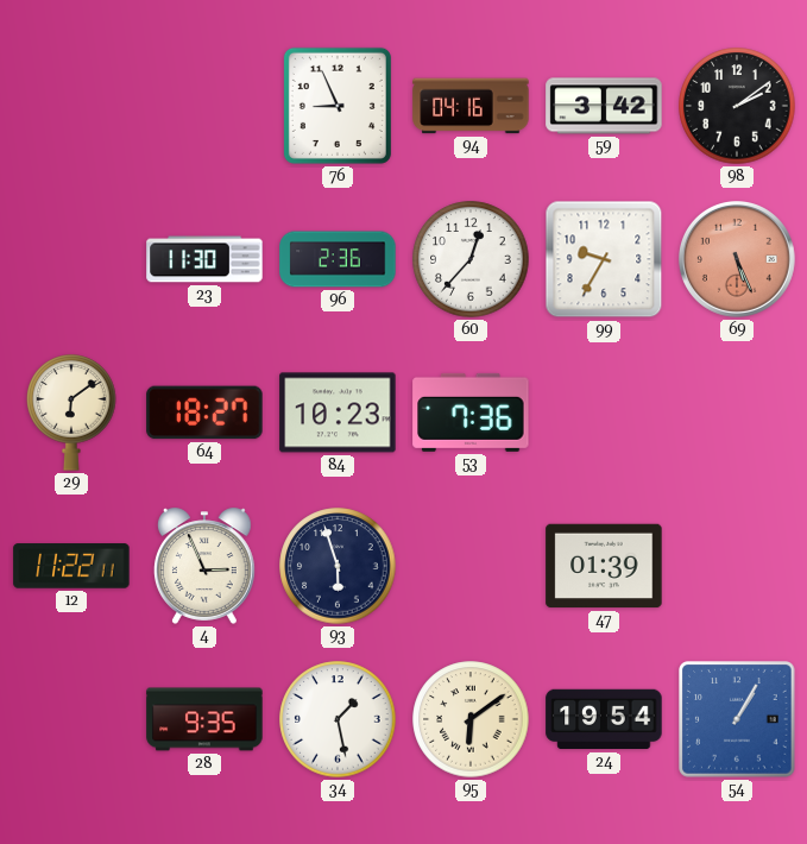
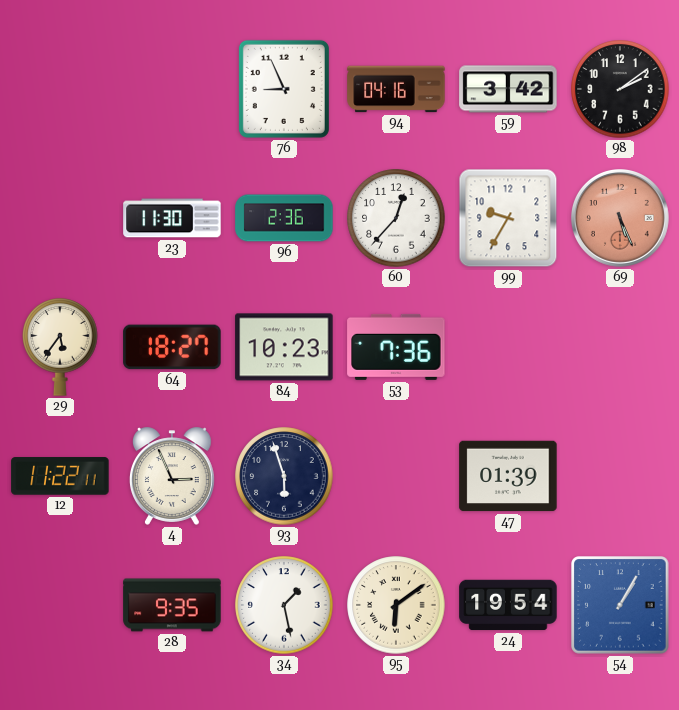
29: 6:09 -> 5:36
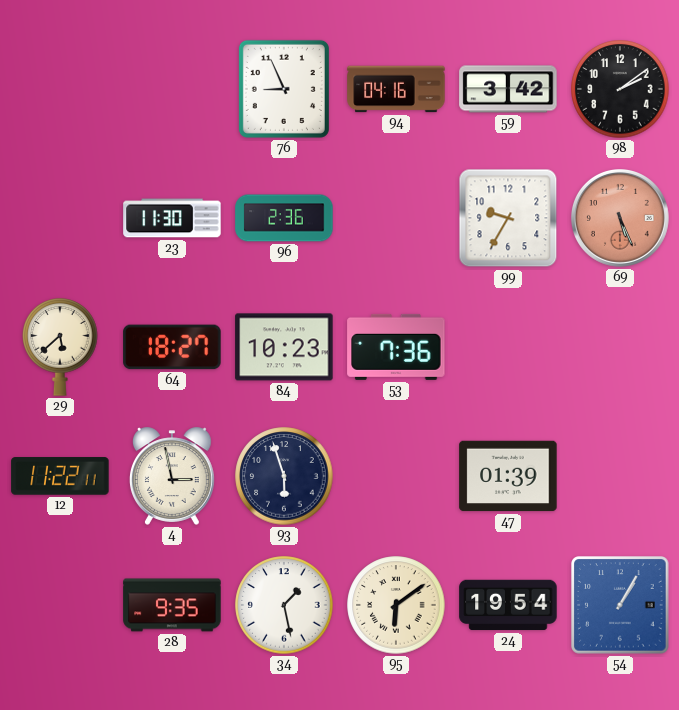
60: 12:37 -> none
29: 5:36 -> 5:38
4: 2:56 -> 2:58
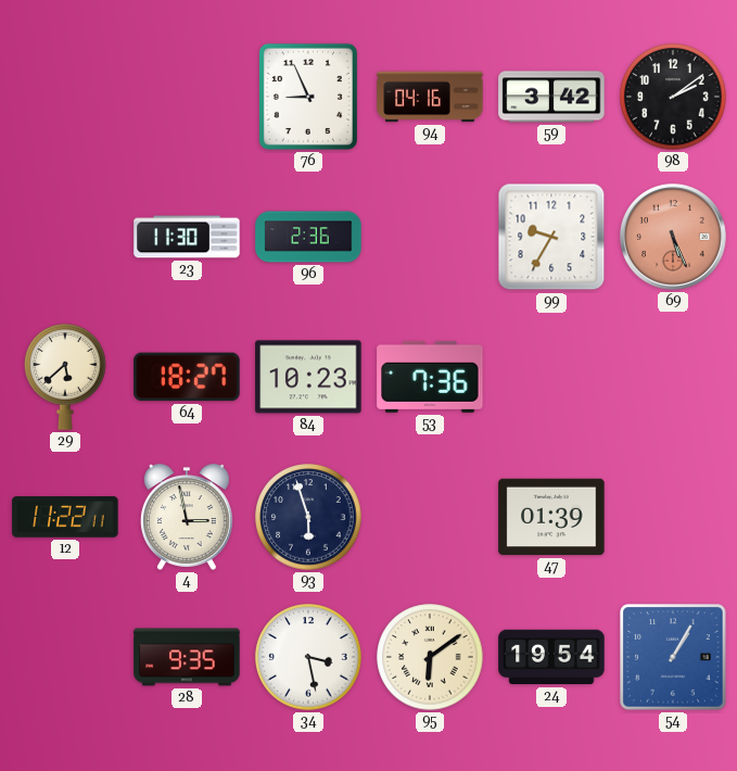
34: 1:28 -> 3:28
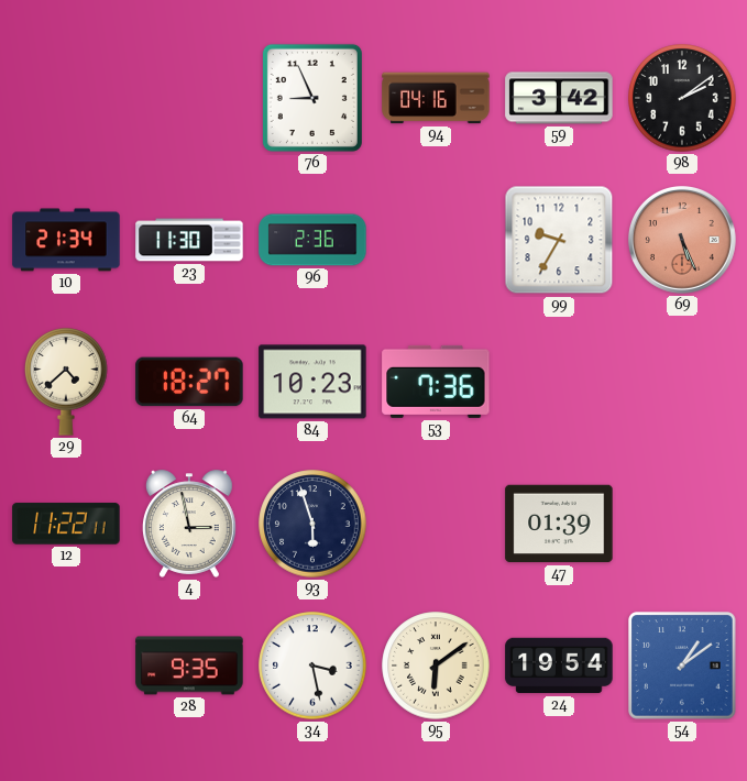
10: none -> 21:34
29: 5:38 -> 4:38
54: 1:05 -> 1:09
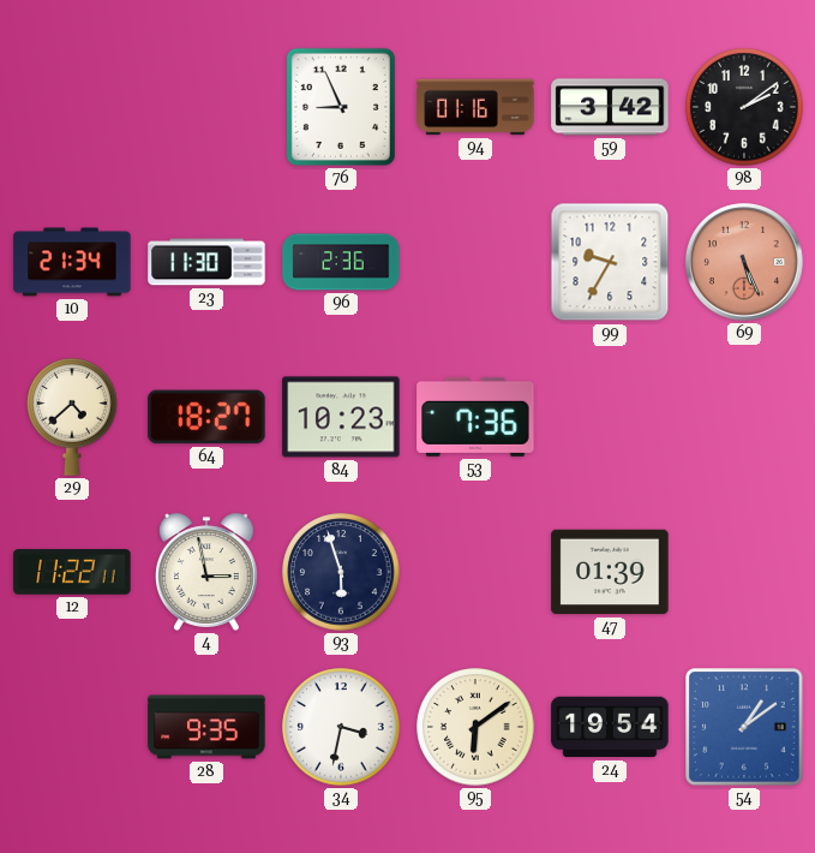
94: 04:16 -> 01:16
34: 3:28 -> 3:32
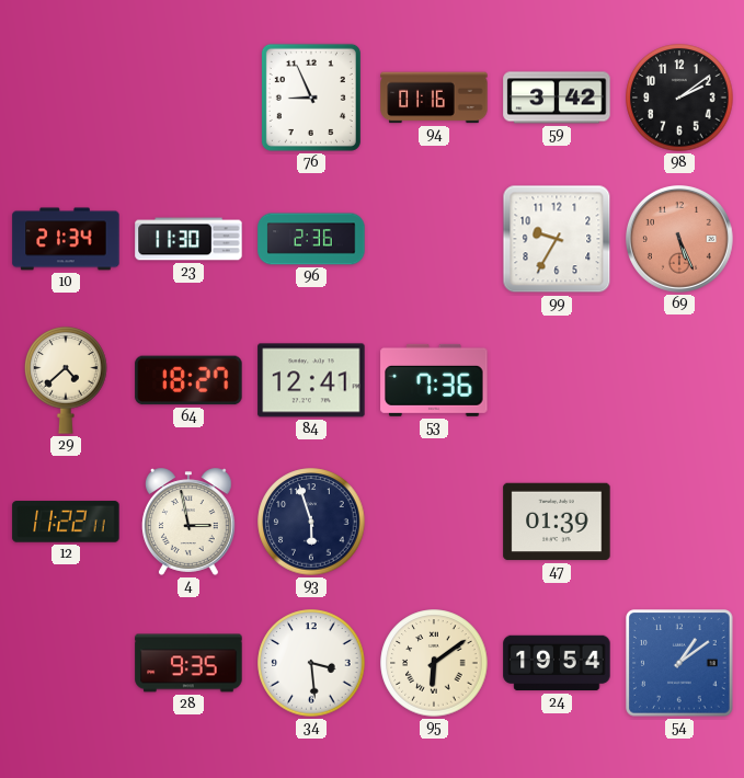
84: 10:23 -> 12:41
34: 3:32 -> 3:29
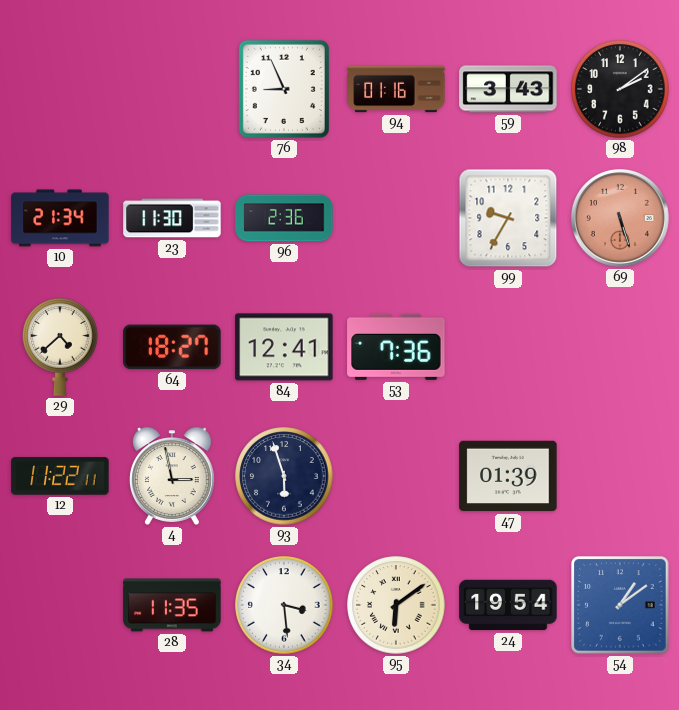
59: 3:42 -> 3:43
69: 5:26 -> 5:27
28: 9:35 -> 11:35
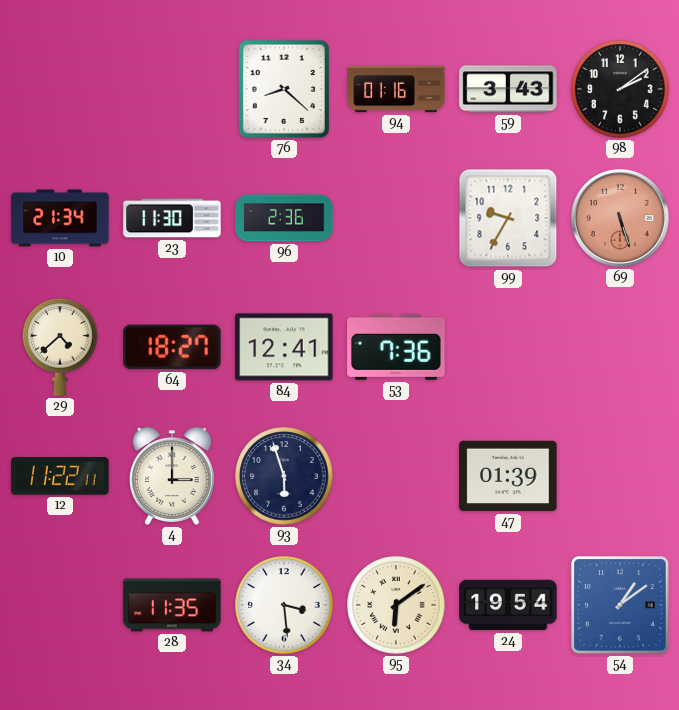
76: 8:56 -> 8:22
4: 2:58 -> 3:00
